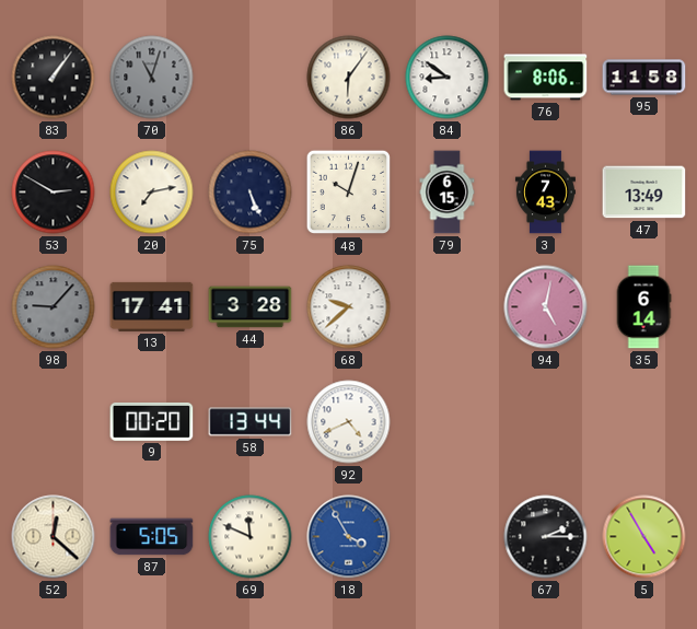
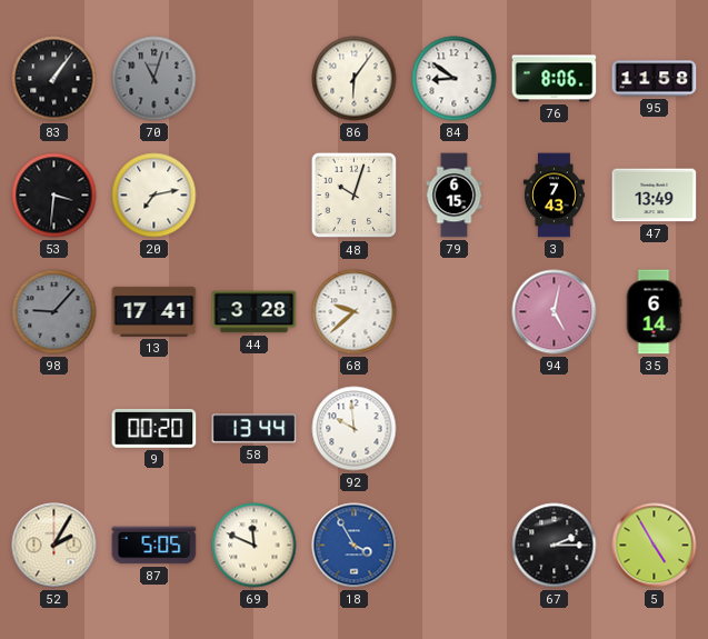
53: 2:50 -> 3:31
75: 5:26 -> none
92: 4:41 -> 9:59
52: 12:22 -> 2:05
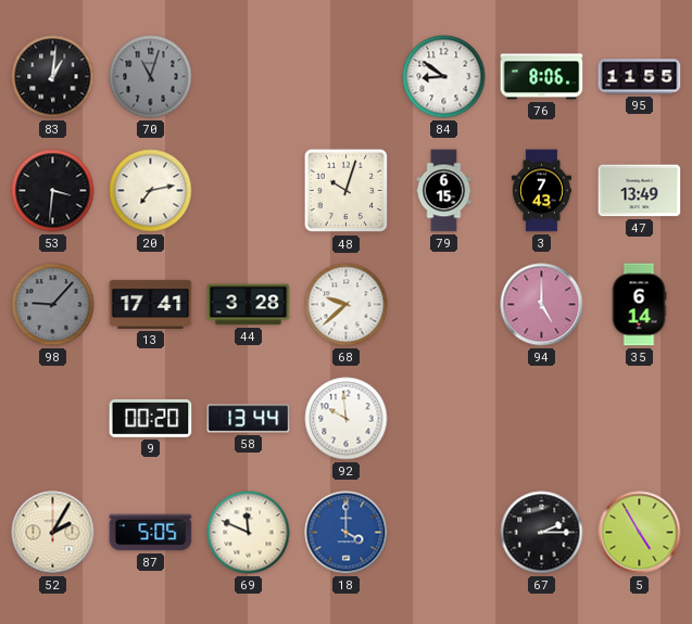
83: 1:06 -> 1:01
86: 6:06 -> none
95: 11:58 -> 11:55
94: 5:02 -> 5:00
18: 3:55 -> 4:00
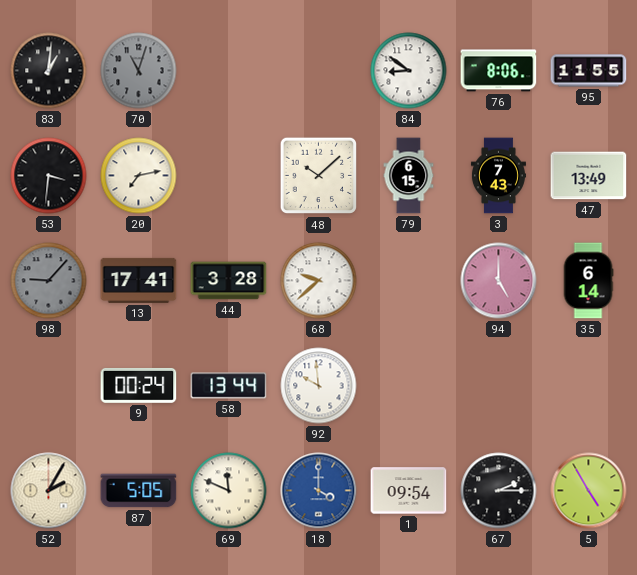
48: 10:03 -> 10:08
9: 00:20 -> 00:24
1: none -> 09:54
